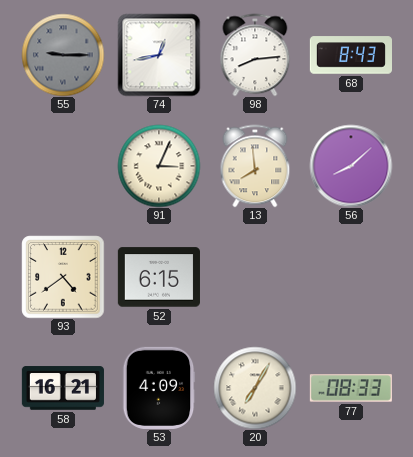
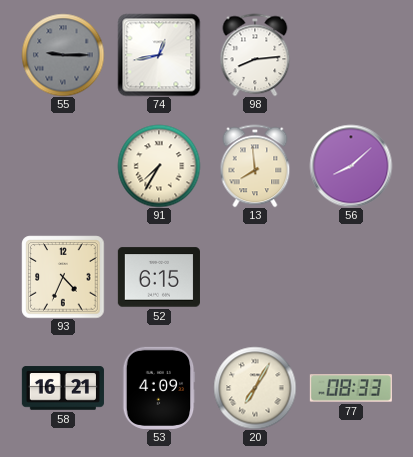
68: 8:43 -> none
91: 3:04 -> 7:35
93: 4:39 -> 4:34
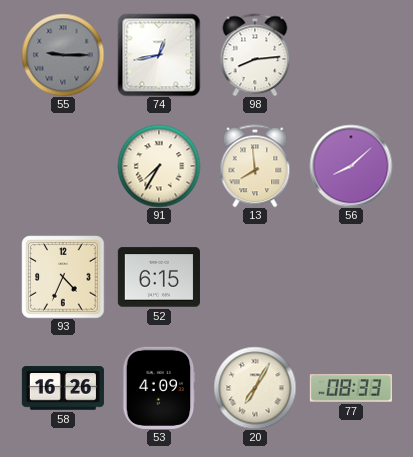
58: 16:21 -> 16:26
